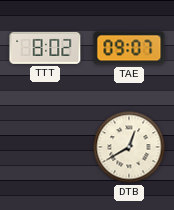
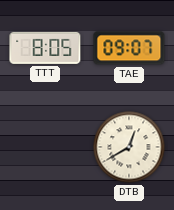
TTT: 8:02 -> 8:05
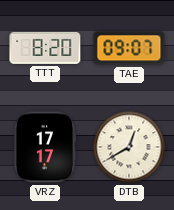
TTT: 8:05 -> 8:20
VRZ: none -> 17:17
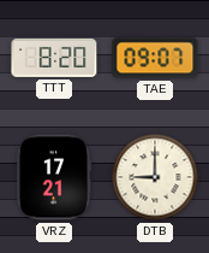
VRZ: 17:17 -> 17:21
DTB: 12:40 -> 9:00
